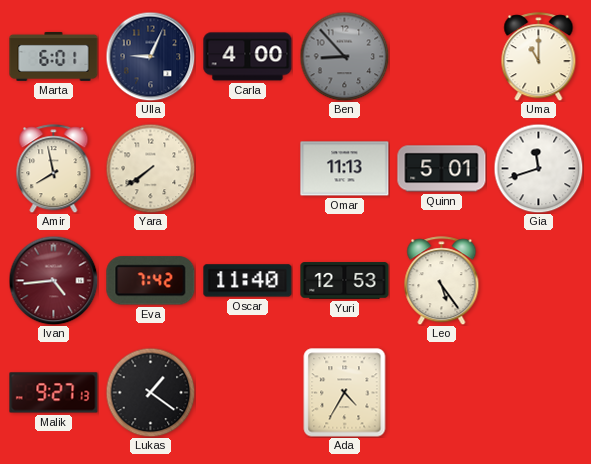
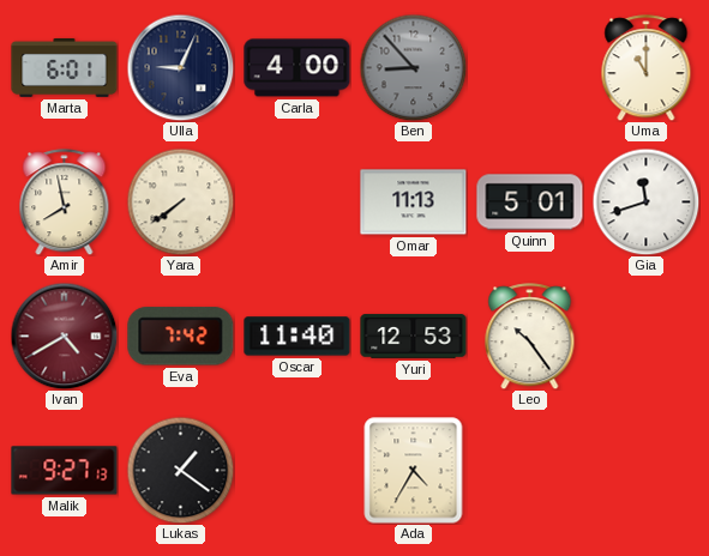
Ivan: 4:44 -> 4:40
Leo: 5:24 -> 10:24
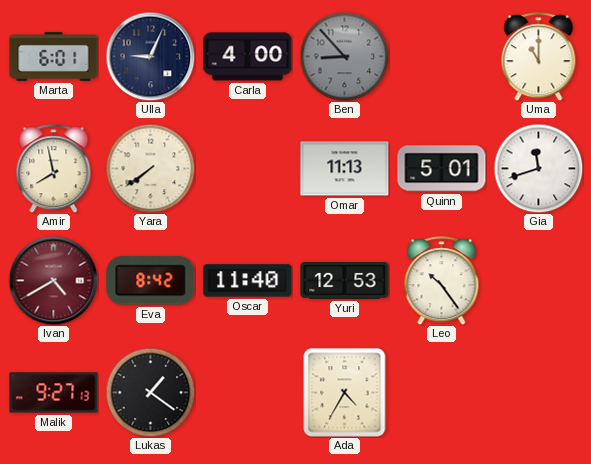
Eva: 7:42 -> 8:42
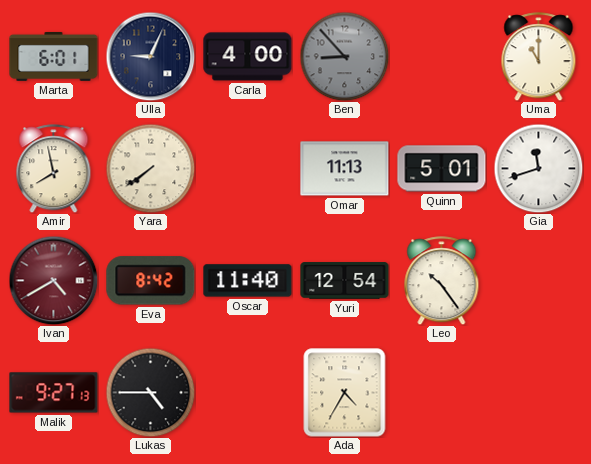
Yuri: 12:53 -> 12:54
Lukas: 1:21 -> 4:45
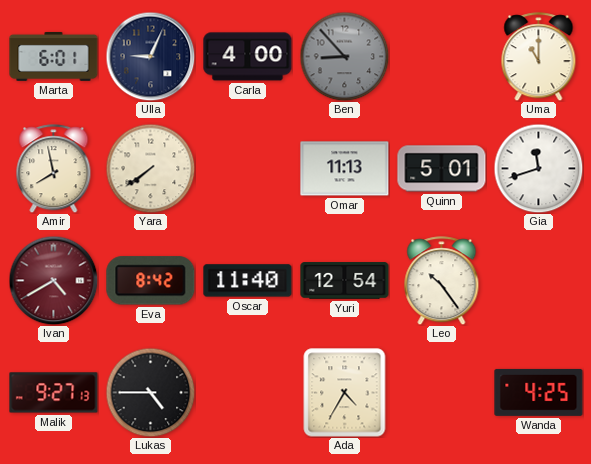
Wanda: none -> 4:25
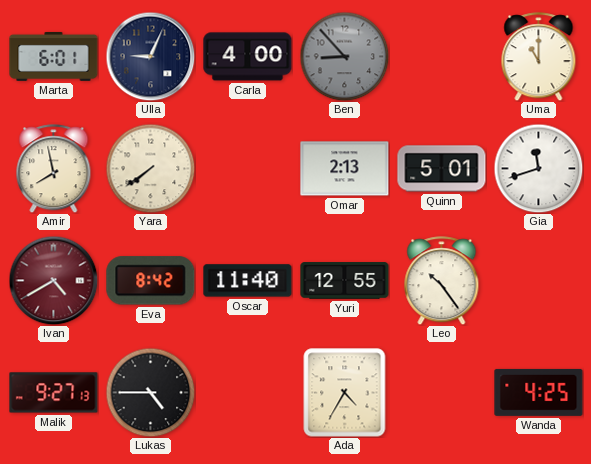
Omar: 11:13 -> 2:13
Yuri: 12:54 -> 12:55
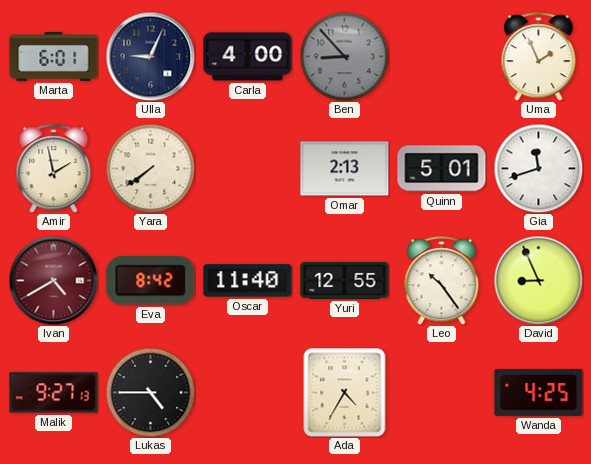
Uma: 11:00 -> 1:56
Amir: 7:58 -> 1:58
David: none -> 8:56
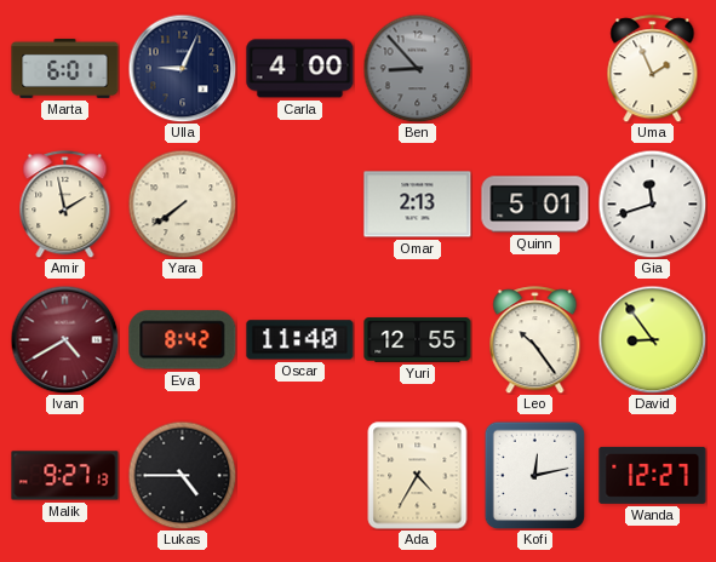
David: 8:56 -> 8:54
Kofi: none -> 12:13
Wanda: 4:25 -> 12:27
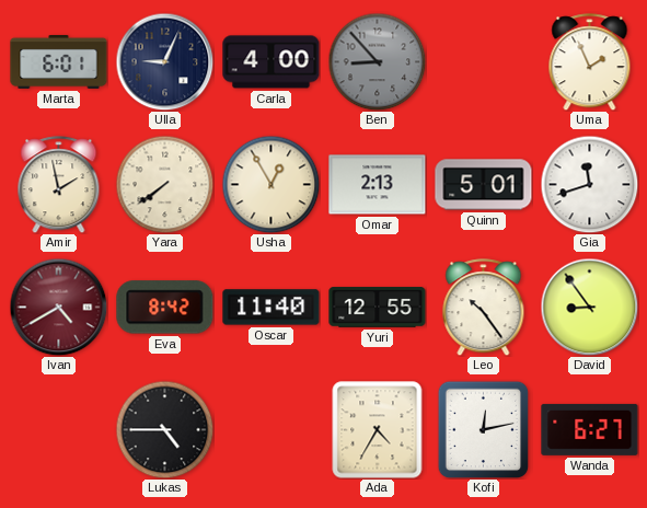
Usha: none -> 12:55
Malik: 9:27 -> none
Wanda: 12:27 -> 6:27
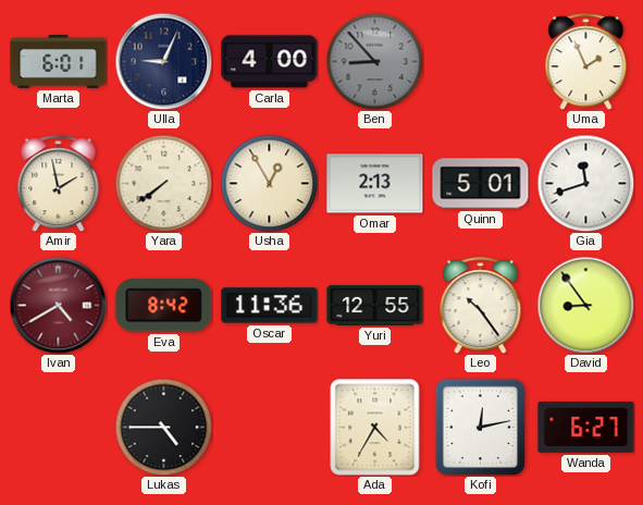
Oscar: 11:40 -> 11:36
